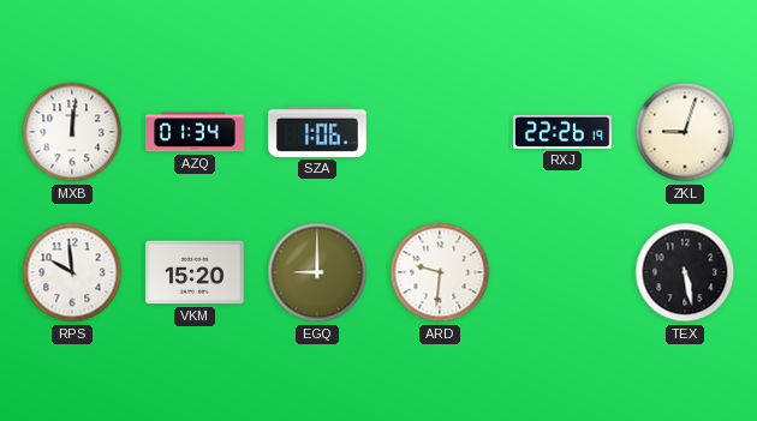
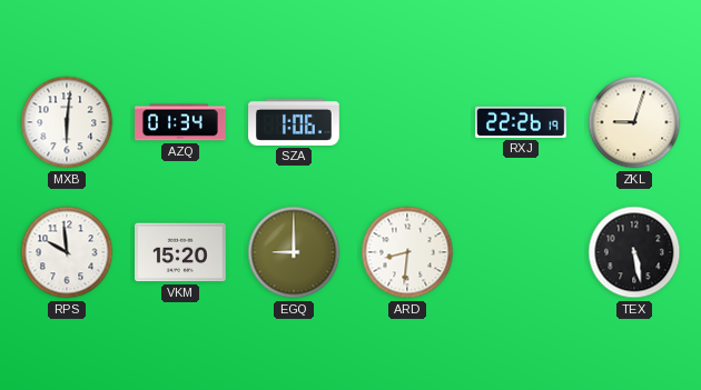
MXB: 12:01 -> 6:01
ARD: 9:31 -> 8:31
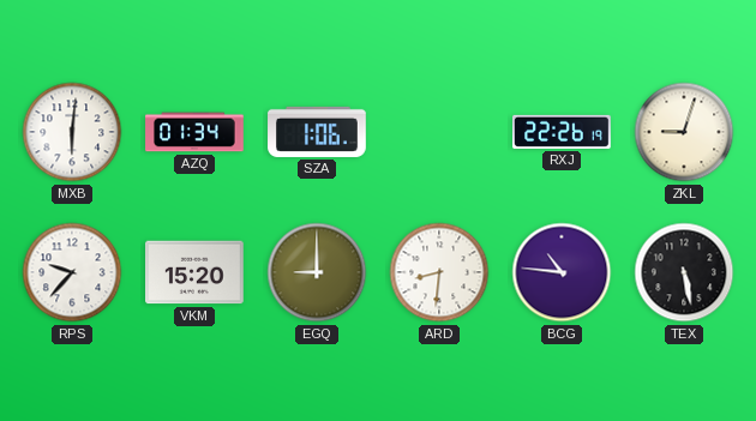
RPS: 9:59 -> 9:37
BCG: none -> 10:46
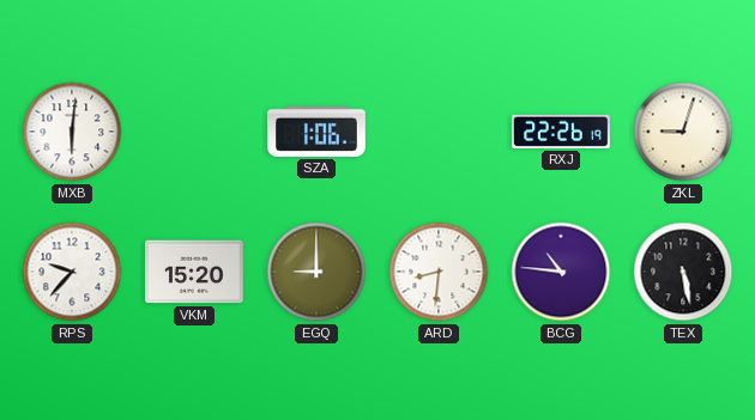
AZQ: 01:34 -> none
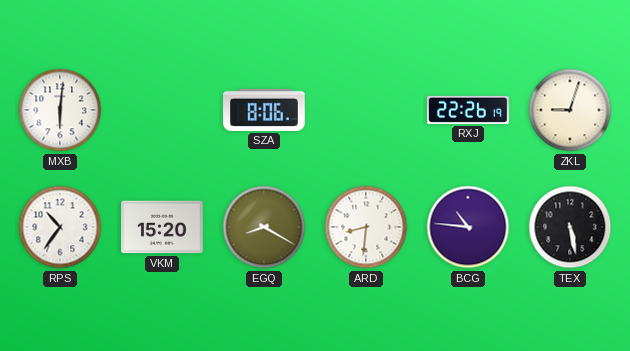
SZA: 1:06 -> 8:06
RPS: 9:37 -> 10:36
EGQ: 9:00 -> 8:20
